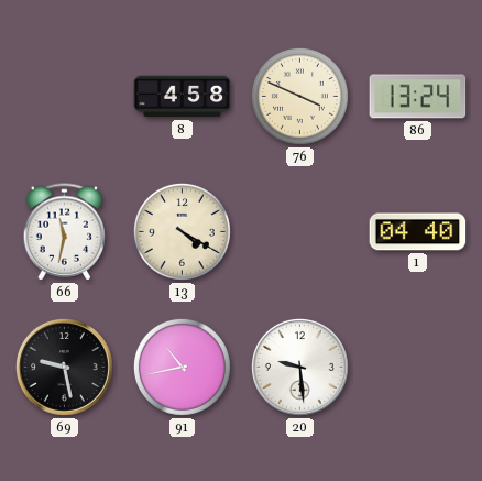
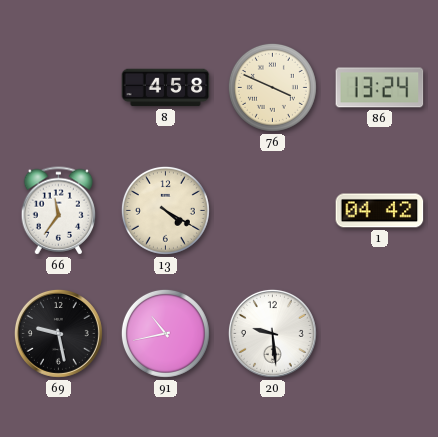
66: 11:32 -> 11:36
1: 04:40 -> 04:42
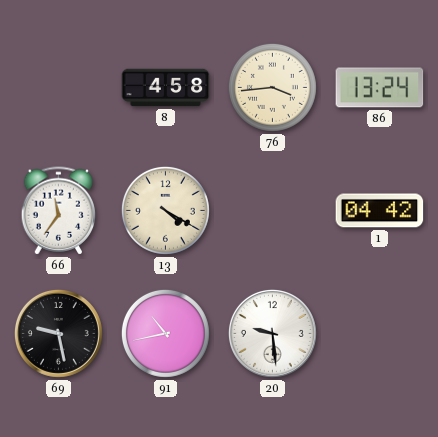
76: 3:49 -> 3:44
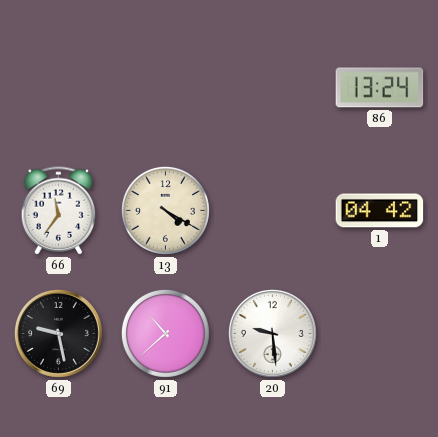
8: 4:58 -> none
76: 3:44 -> none
91: 10:43 -> 10:38
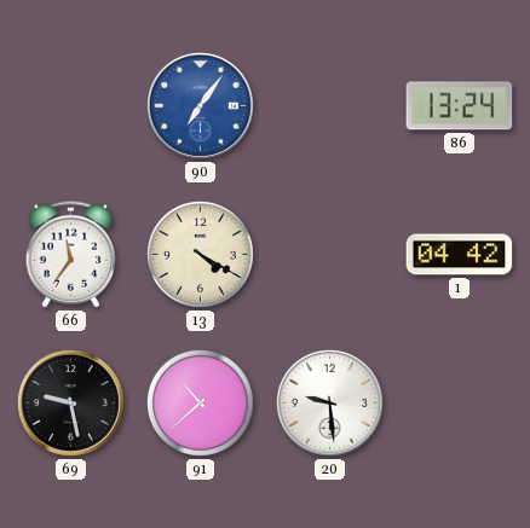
90: none -> 7:06
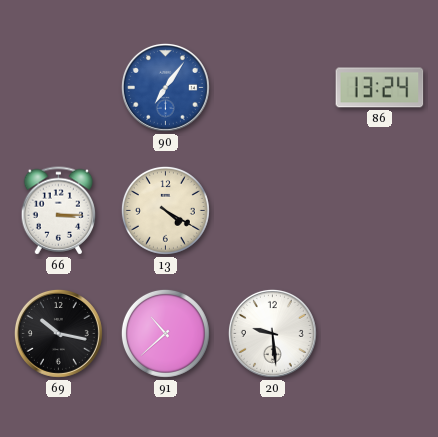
66: 11:36 -> 3:15
1: 04:42 -> none
69: 9:28 -> 10:17
